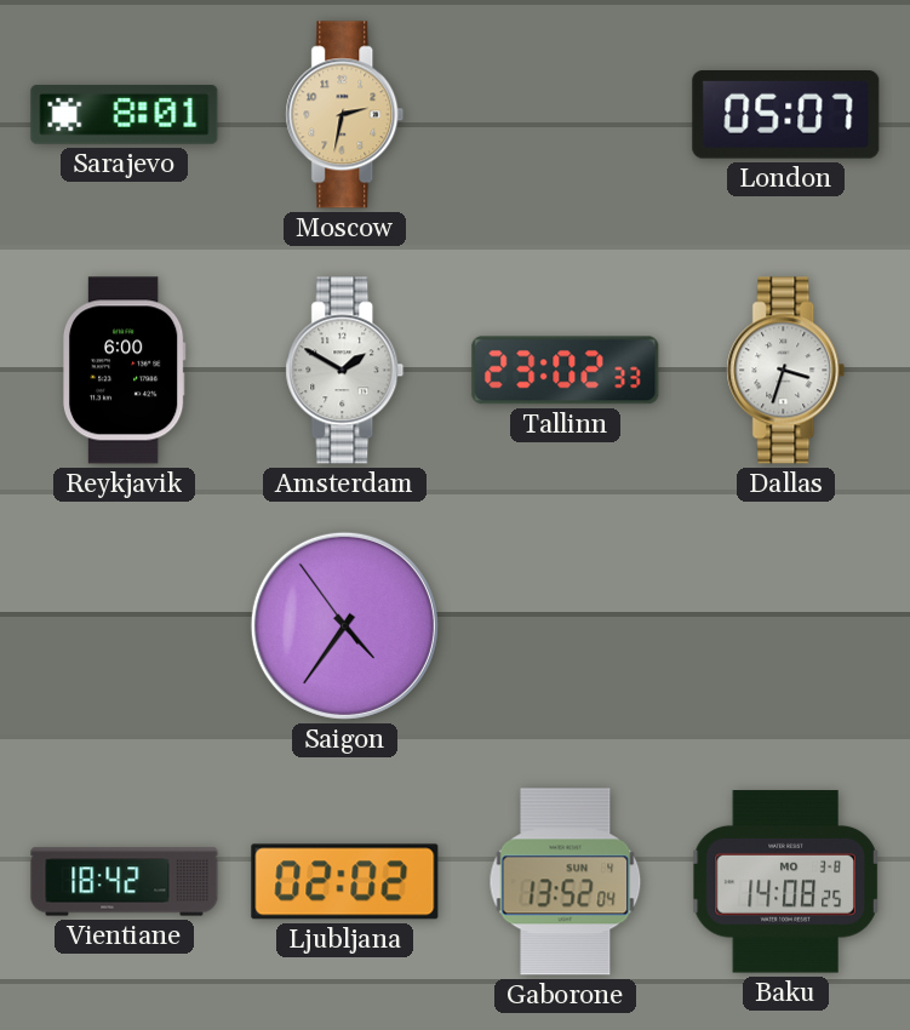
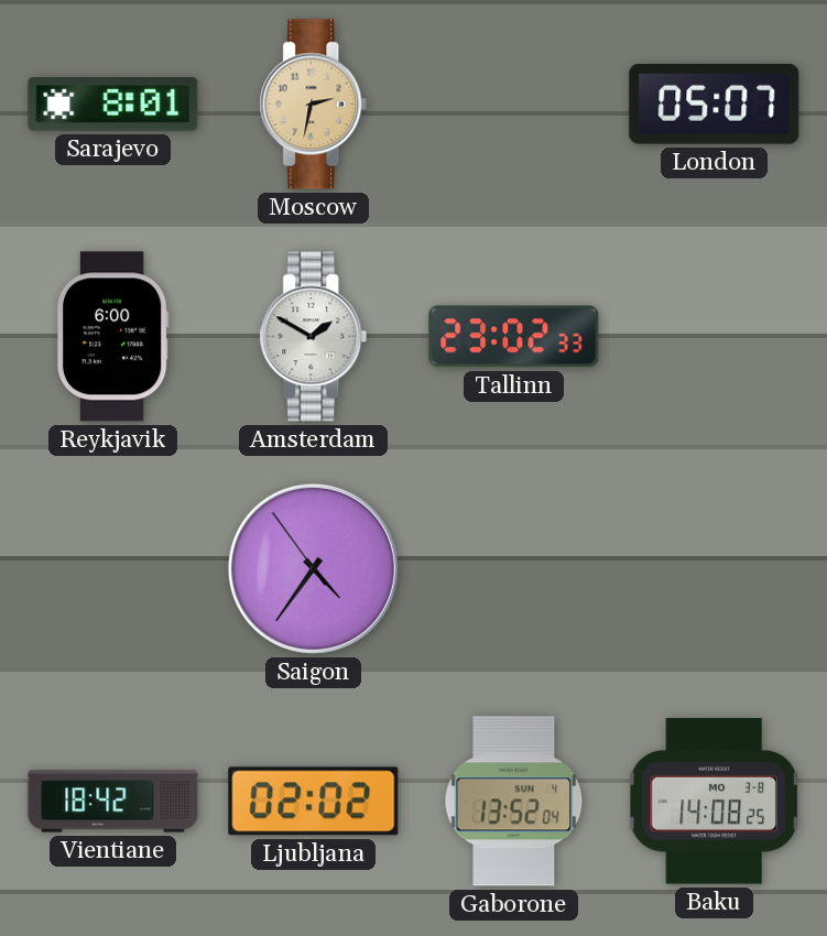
Dallas: 3:33 -> none
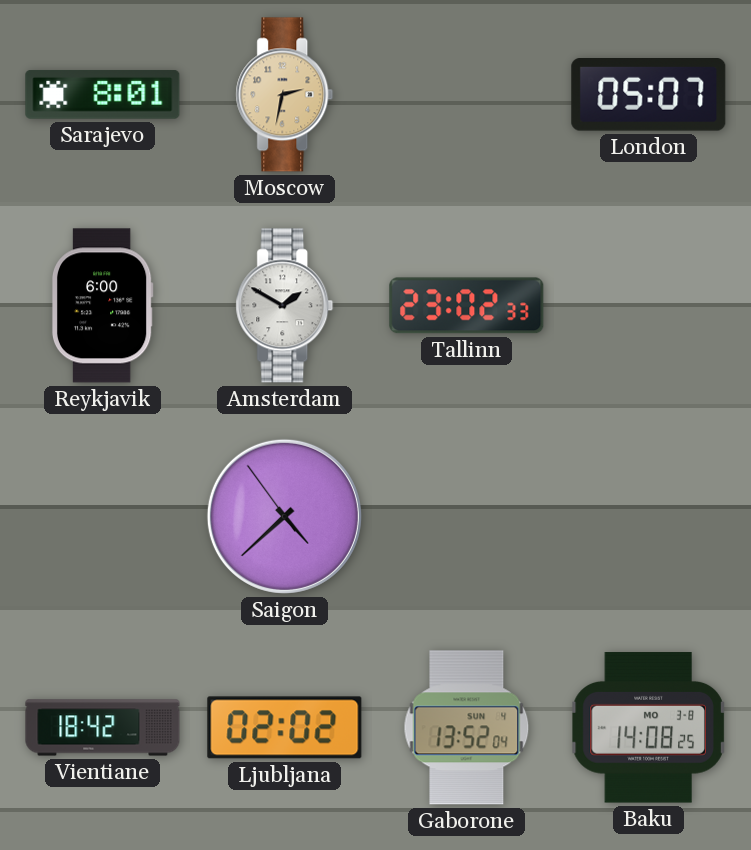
Saigon: 4:35 -> 4:37
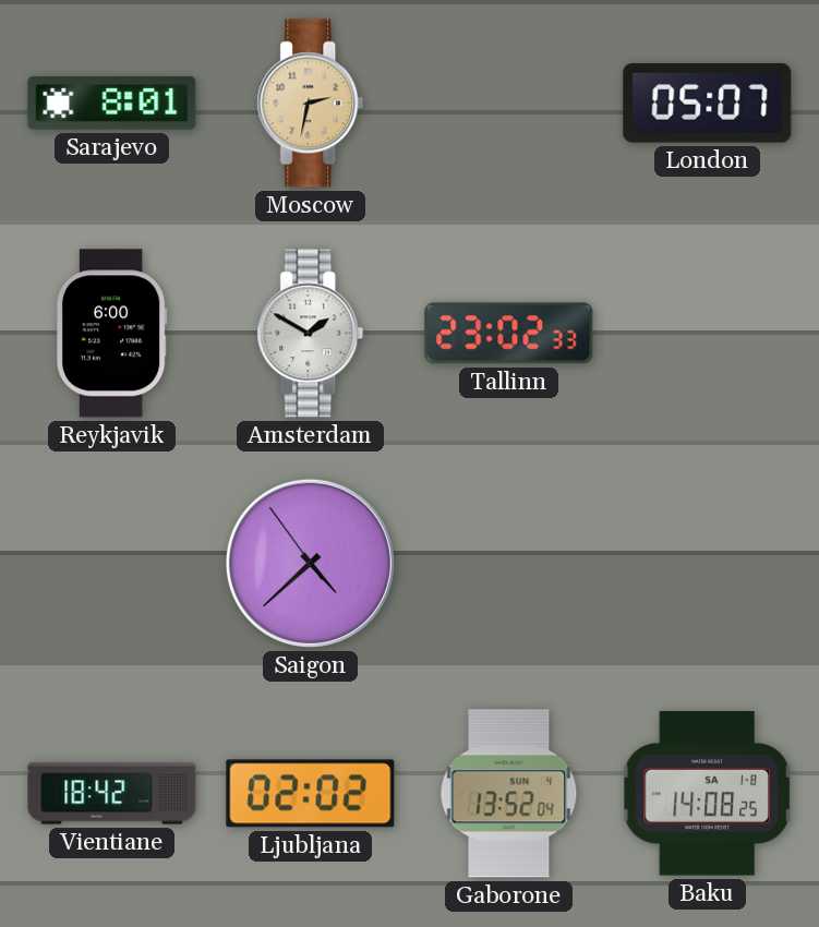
Baku date: MO 3-8 -> SA 1-8
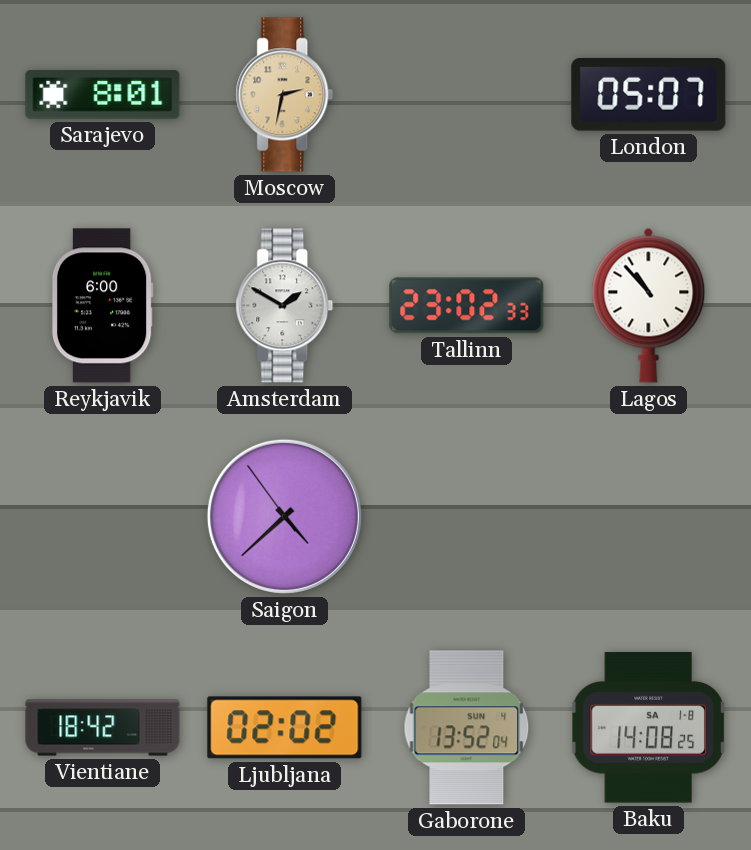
Lagos: none -> 10:53
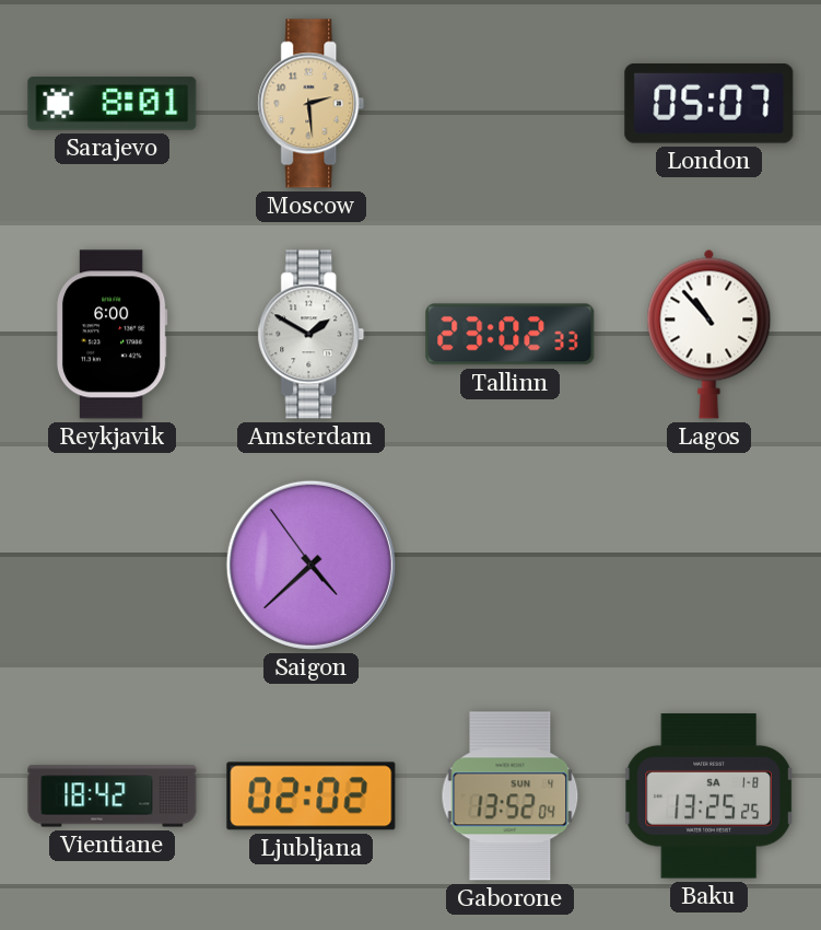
Moscow: 2:32 -> 2:29
Baku: 14:08 -> 13:25
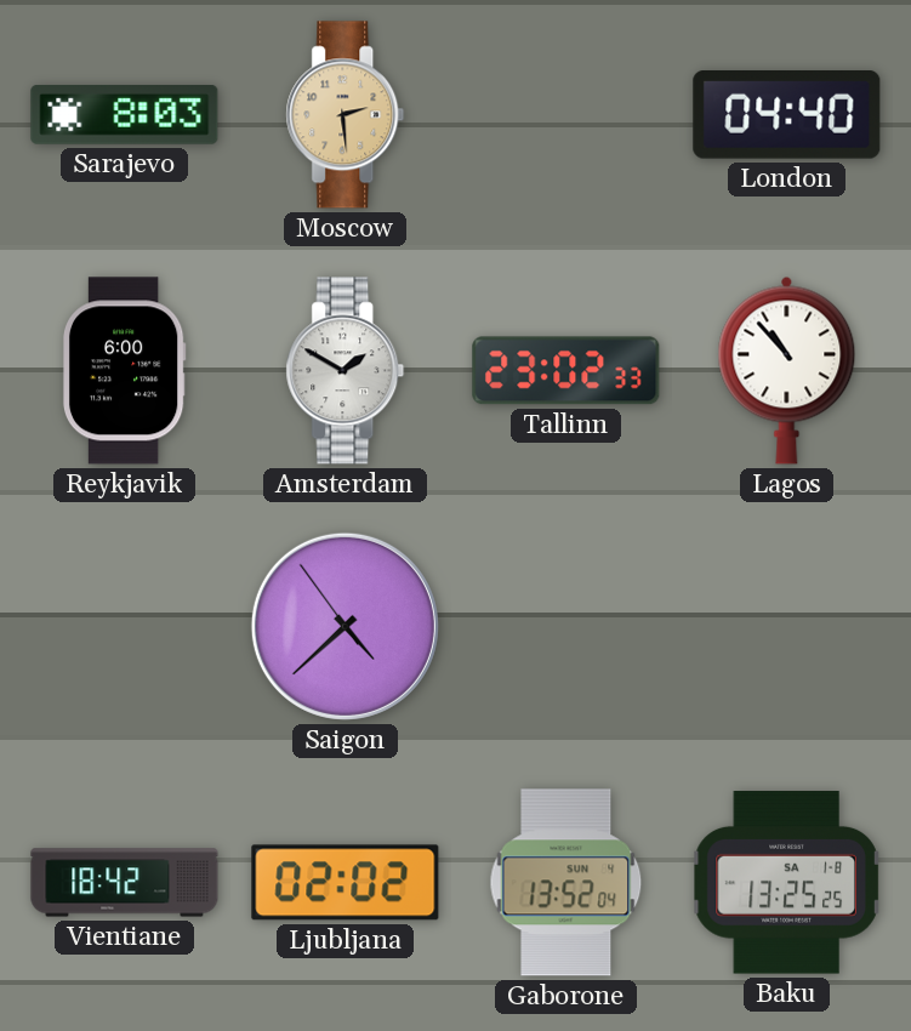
Sarajevo: 8:01 -> 8:03
London: 05:07 -> 04:40
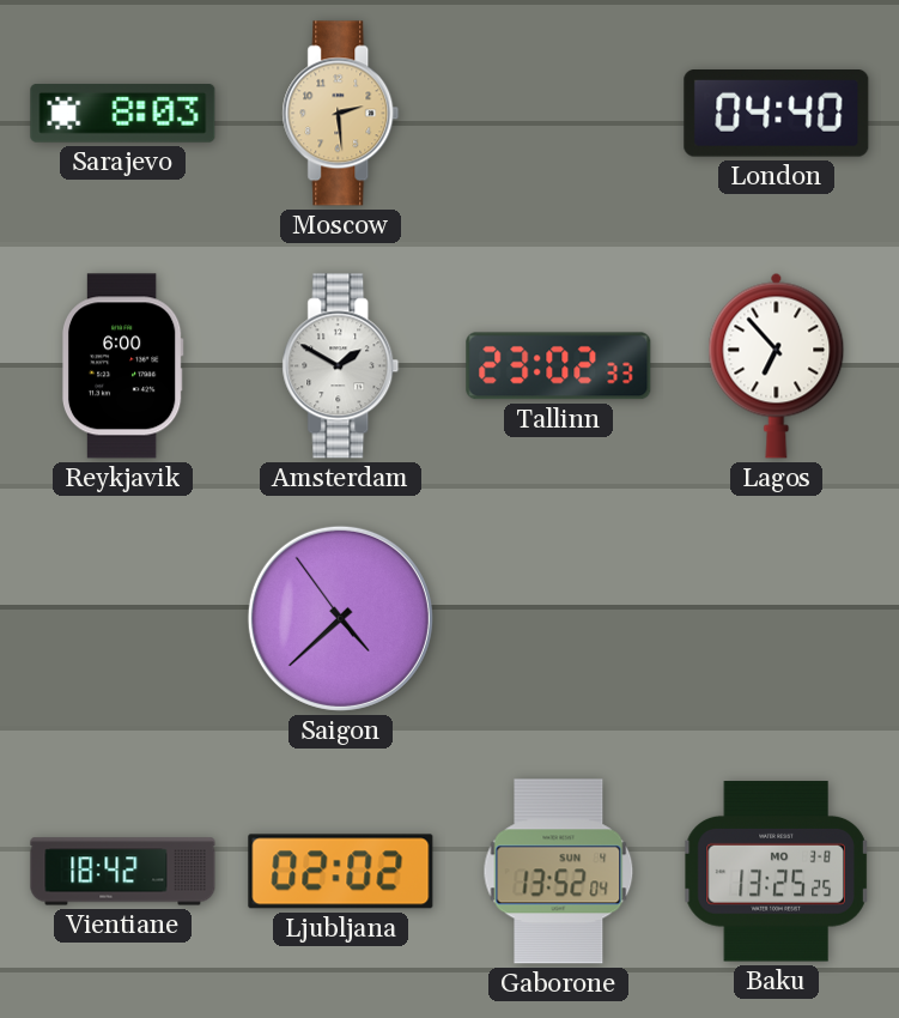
Lagos: 10:53 -> 6:53
Baku date: SA 1-8 -> MO 3-8
